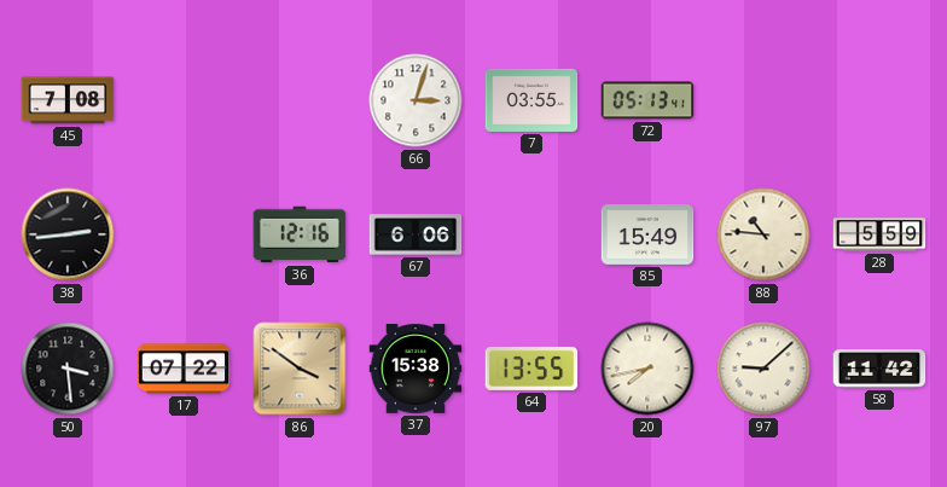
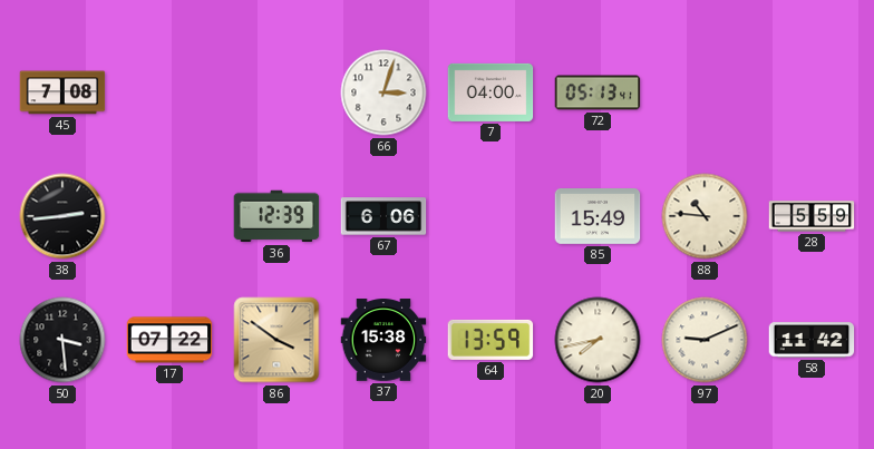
7: 03:55 -> 04:00
36: 12:16 -> 12:39
64: 13:55 -> 13:59
97: 9:08 -> 9:11
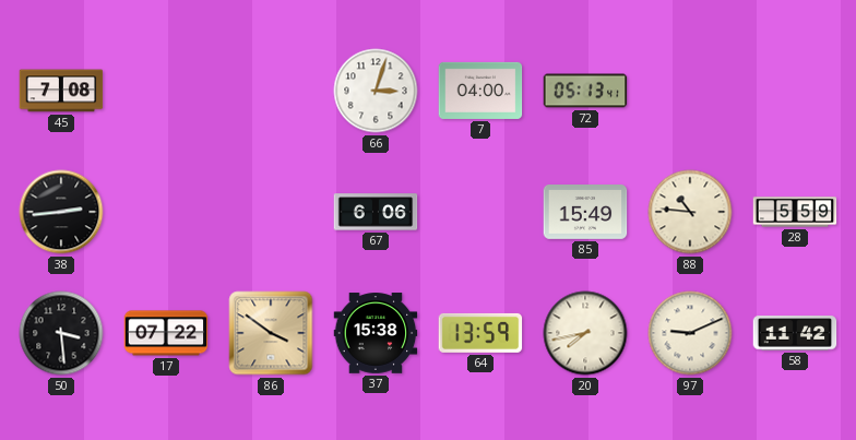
36: 12:39 -> none
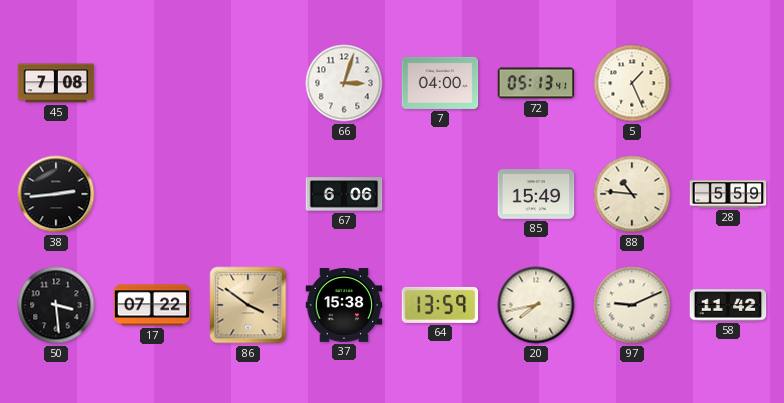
5: none -> 1:26
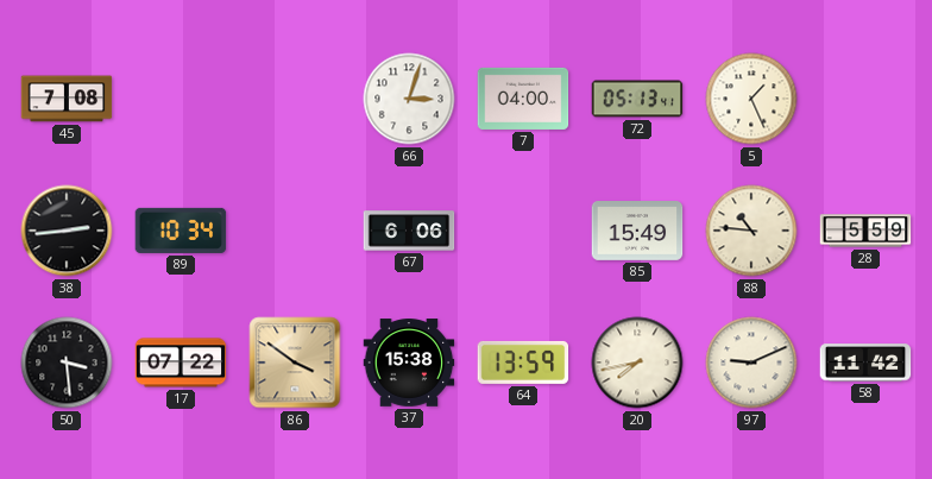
89: none -> 10:34
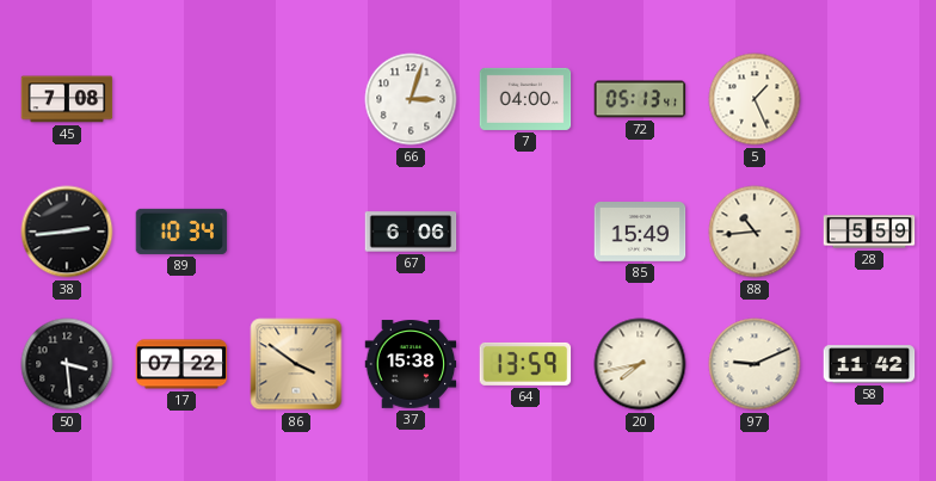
88: 10:46 -> 10:44
